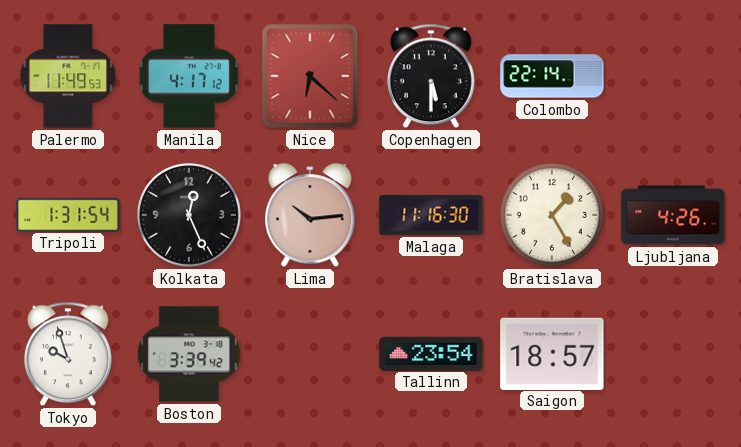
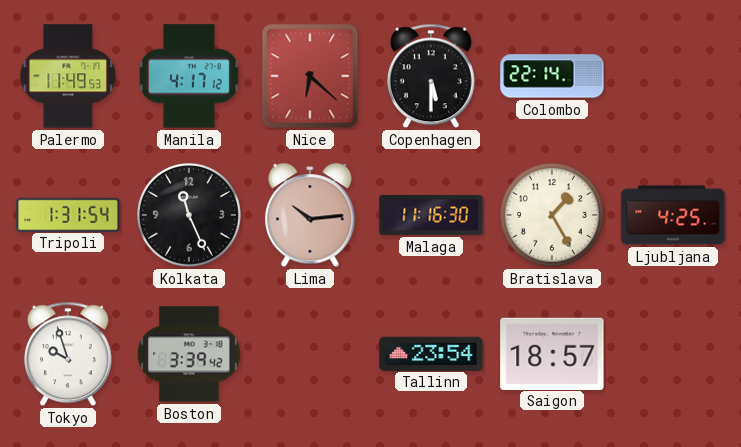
Kolkata: 12:26 -> 11:26
Ljubljana: 4:26 -> 4:25
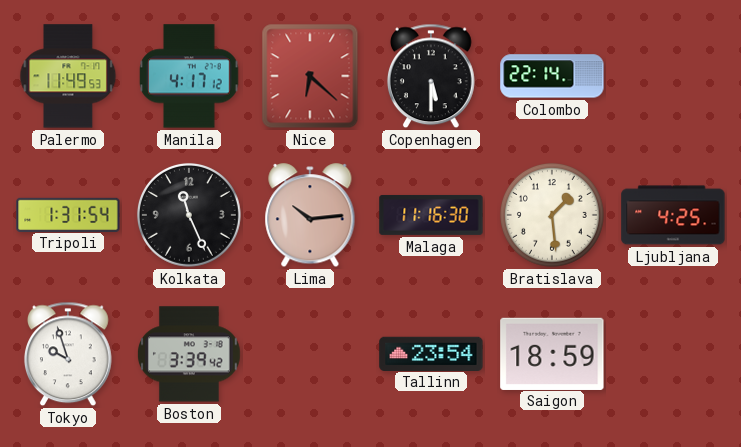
Bratislava: 1:25 -> 1:29
Saigon: 18:57 -> 18:59
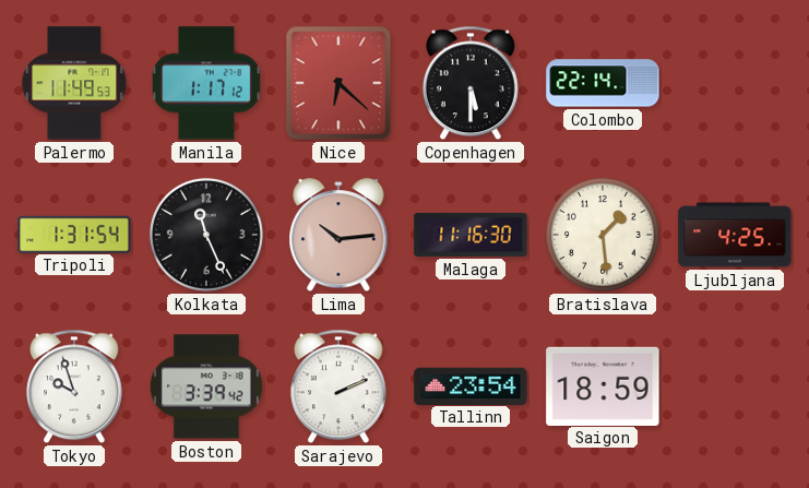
Manila: 4:17 -> 1:17
Sarajevo: none -> 2:11
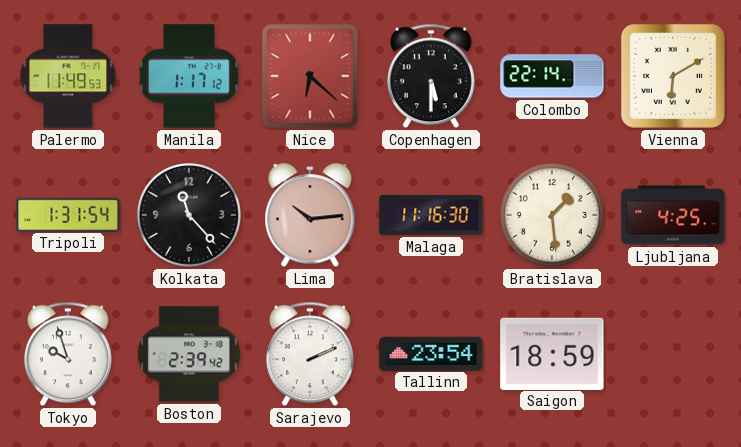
Vienna: none -> 6:10
Kolkata: 11:26 -> 11:23
Boston: 3:39 -> 2:39
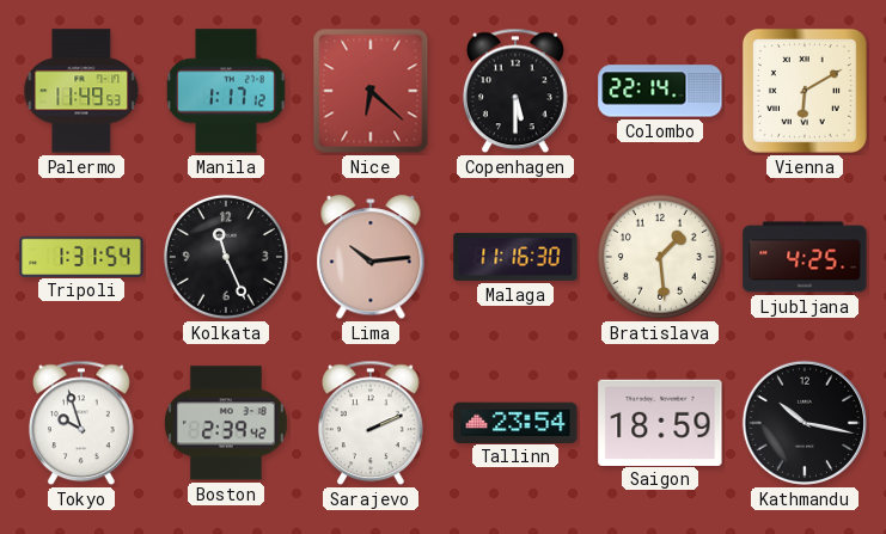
Kolkata: 11:23 -> 11:26
Kathmandu: none -> 10:17
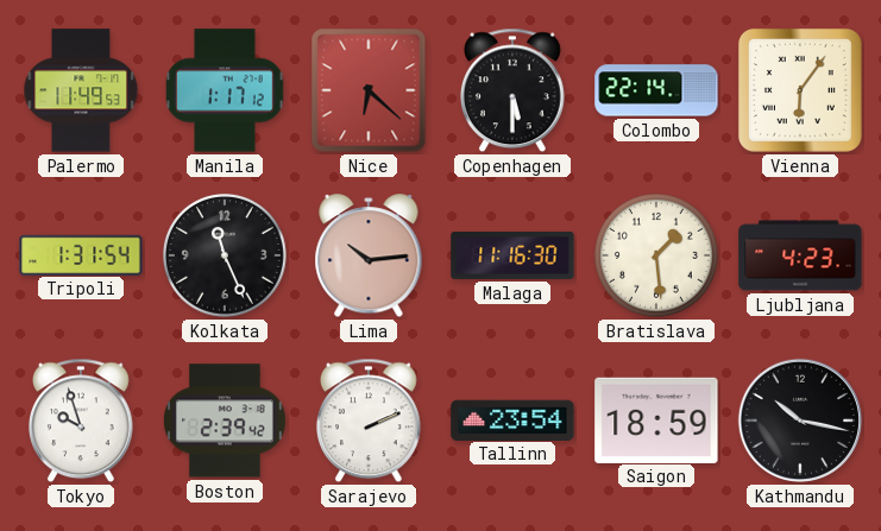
Vienna: 6:10 -> 6:06
Ljubljana: 4:25 -> 4:23
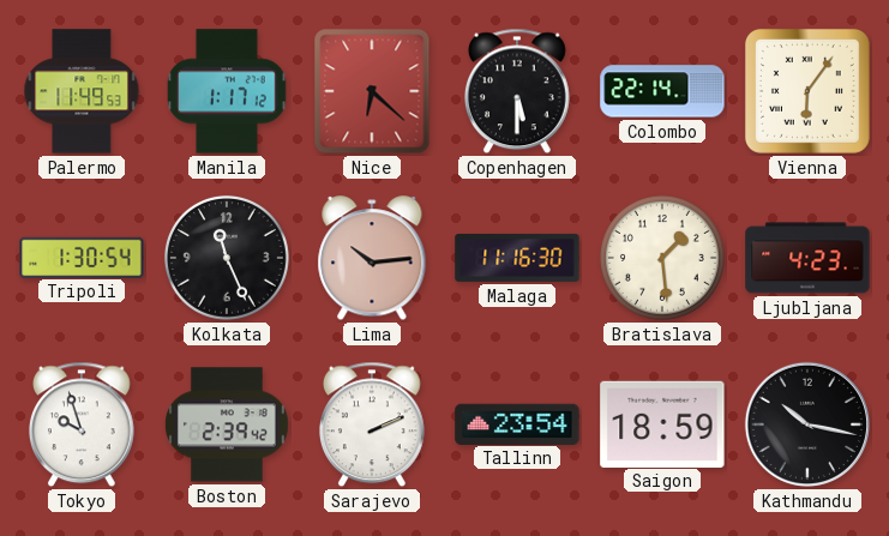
Tripoli: 1:31 -> 1:30
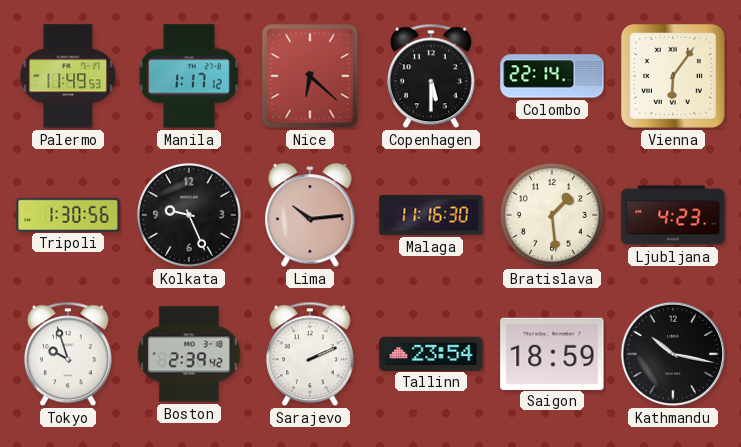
Tripoli: 1:30:54 -> 1:30:56
Kolkata: 11:26 -> 9:26
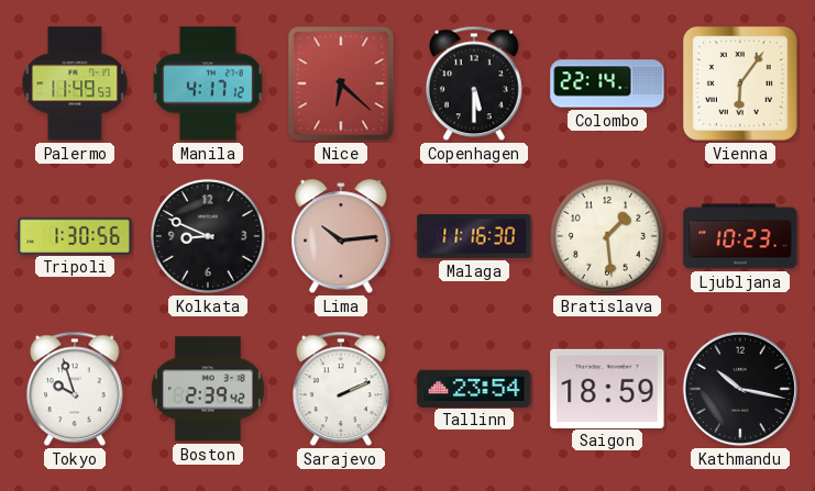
Manila: 1:17 -> 4:17
Kolkata: 9:26 -> 8:49
Ljubljana: 4:23 -> 10:23
